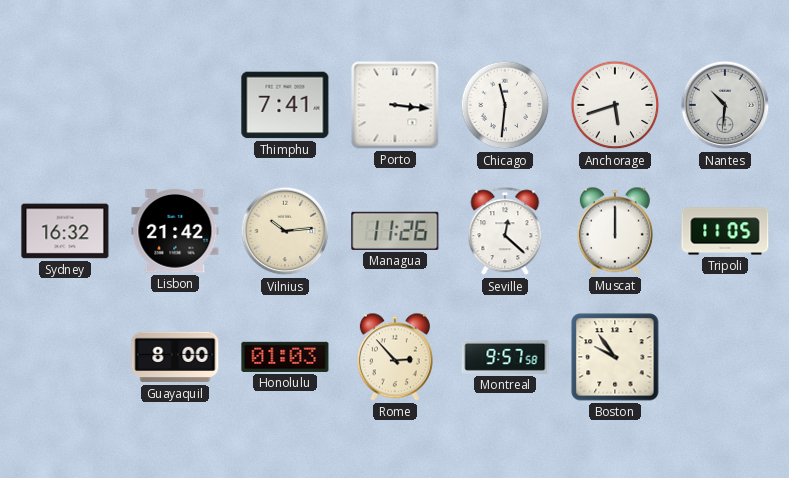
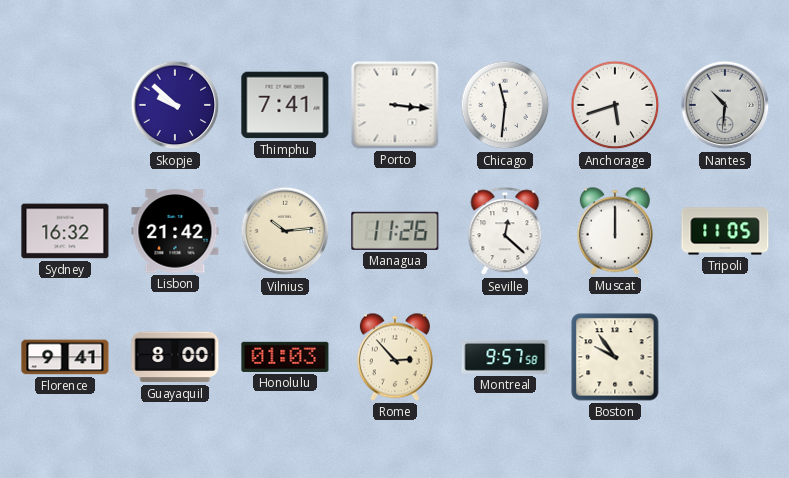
Skopje: none -> 9:52
Florence: none -> 9:41
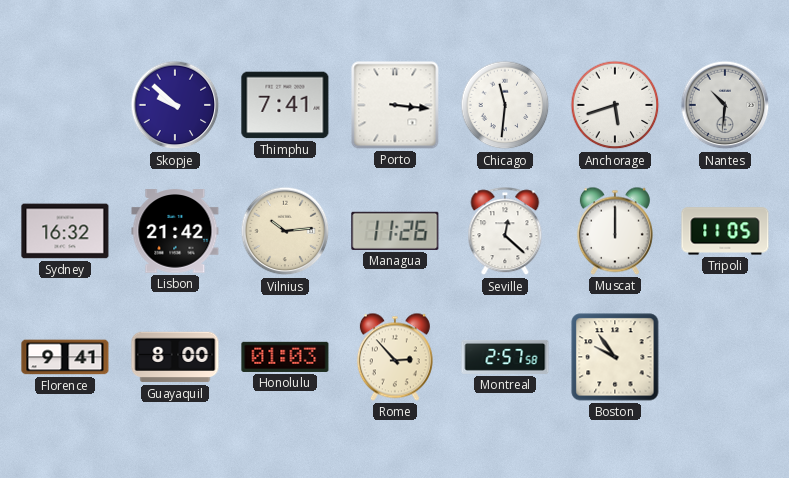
Montreal: 9:57 -> 2:57
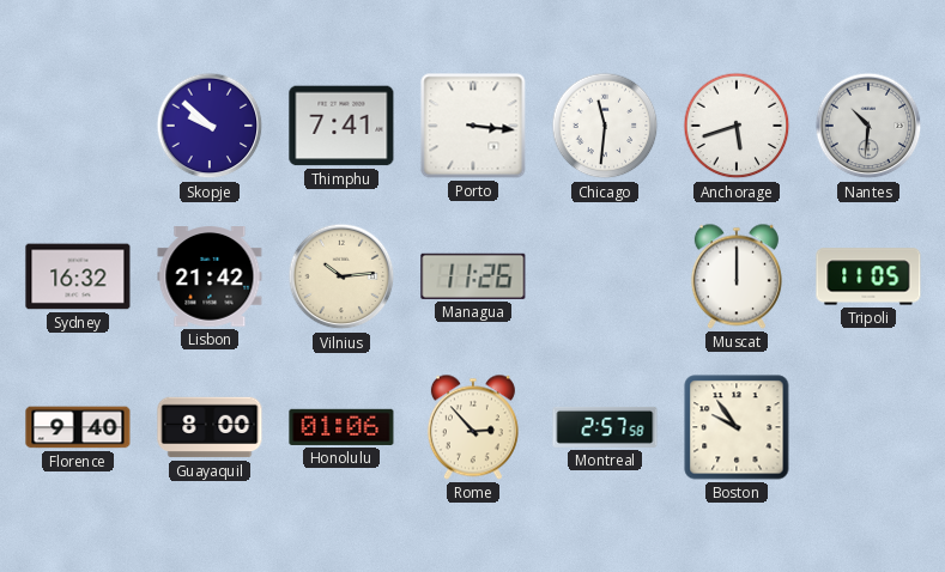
Seville: 12:22 -> none
Florence: 9:41 -> 9:40
Honolulu: 01:03 -> 01:06
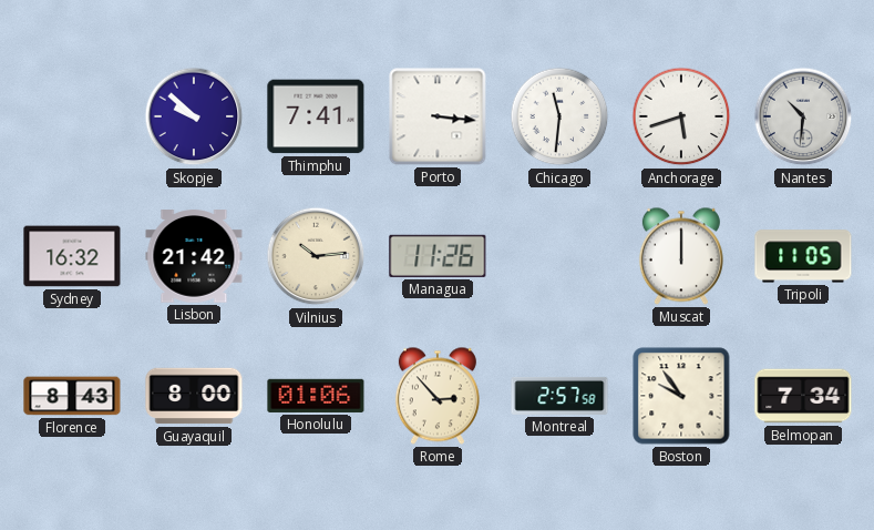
Florence: 9:40 -> 8:43
Belmopan: none -> 7:34
